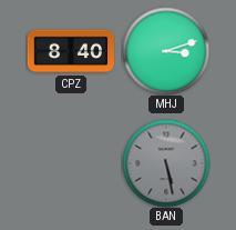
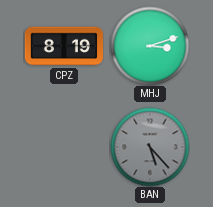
CPZ: 8:40 -> 8:19
BAN: 5:28 -> 5:23
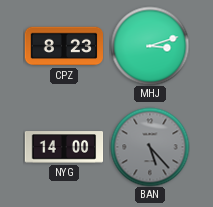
CPZ: 8:19 -> 8:23
NYG: none -> 14:00
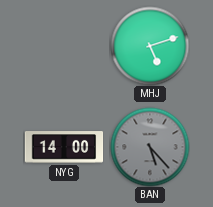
CPZ: 8:23 -> none
MHJ: 3:12 -> 5:12
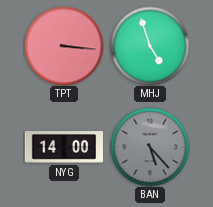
TPT: none -> 3:16
MHJ: 5:12 -> 4:57
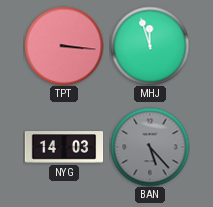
MHJ: 4:57 -> 11:57
NYG: 14:00 -> 14:03
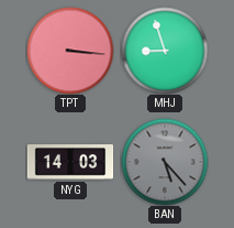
MHJ: 11:57 -> 8:57
